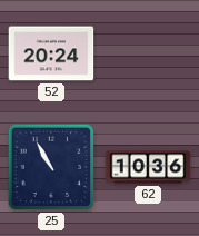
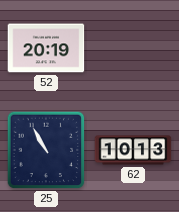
52: 20:24 -> 20:19
62: 10:36 -> 10:13
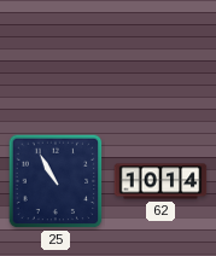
52: 20:19 -> none
62: 10:13 -> 10:14
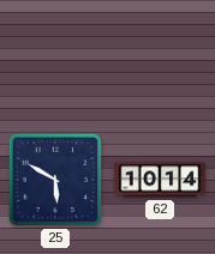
25: 10:55 -> 5:50
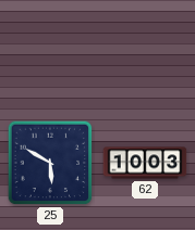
62: 10:14 -> 10:03
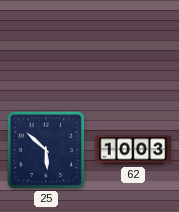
25: 5:50 -> 5:52
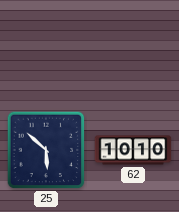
62: 10:03 -> 10:10
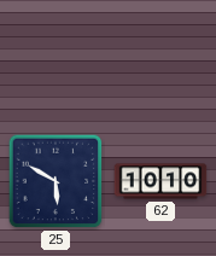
25: 5:52 -> 5:50
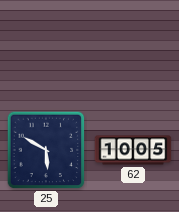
62: 10:10 -> 10:05
